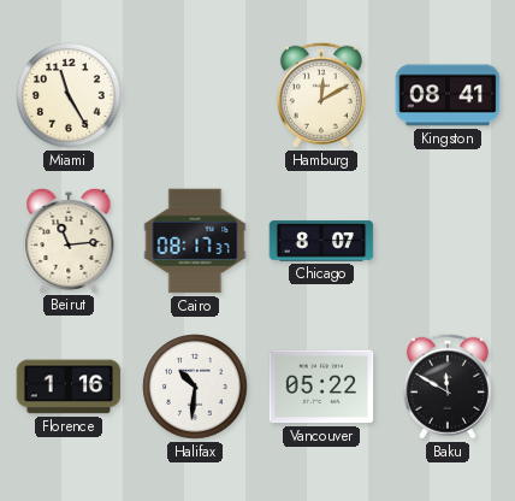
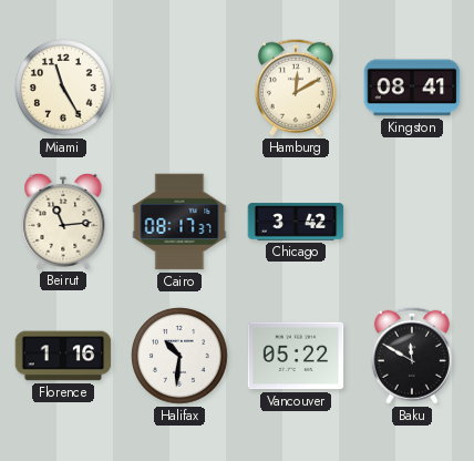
Chicago: 8:07 -> 3:42
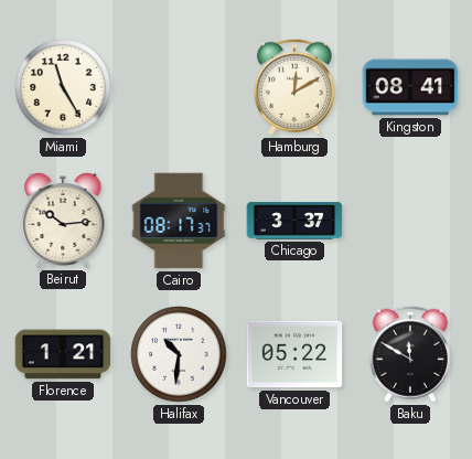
Beirut: 11:14 -> 10:14
Chicago: 3:42 -> 3:37
Florence: 1:16 -> 1:21
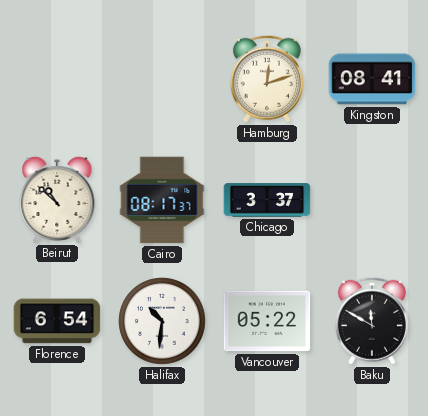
Miami: 11:25 -> none
Hamburg: 12:10 -> 12:12
Beirut: 10:14 -> 10:52
Florence: 1:21 -> 6:54
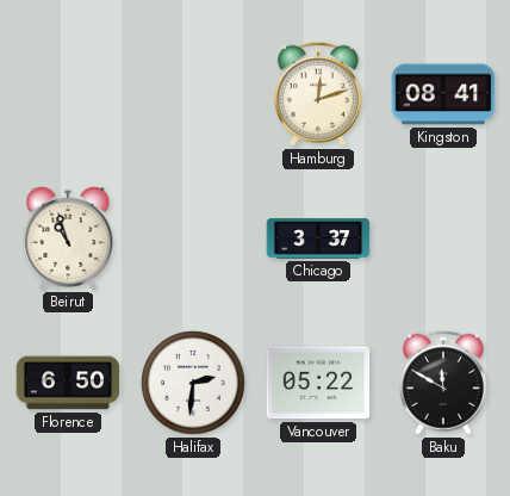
Beirut: 10:52 -> 10:57
Cairo: 08:17 -> none
Florence: 6:54 -> 6:50
Halifax: 10:31 -> 2:31
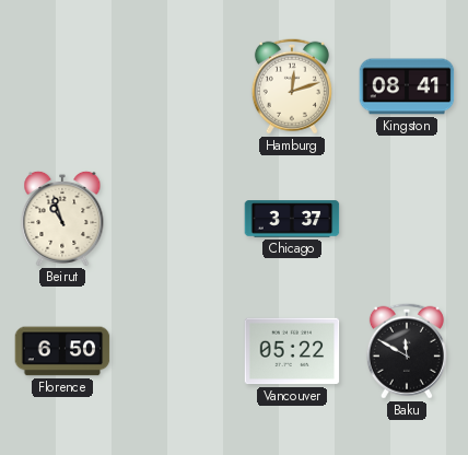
Halifax: 2:31 -> none
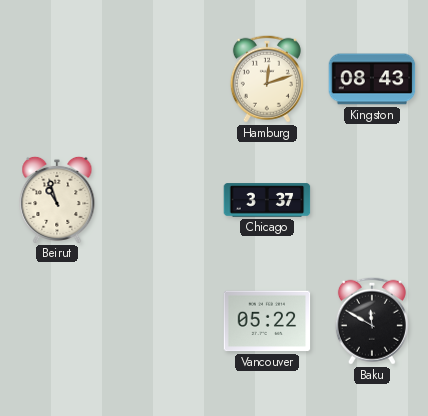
Kingston: 08:41 -> 08:43
Florence: 6:50 -> none
